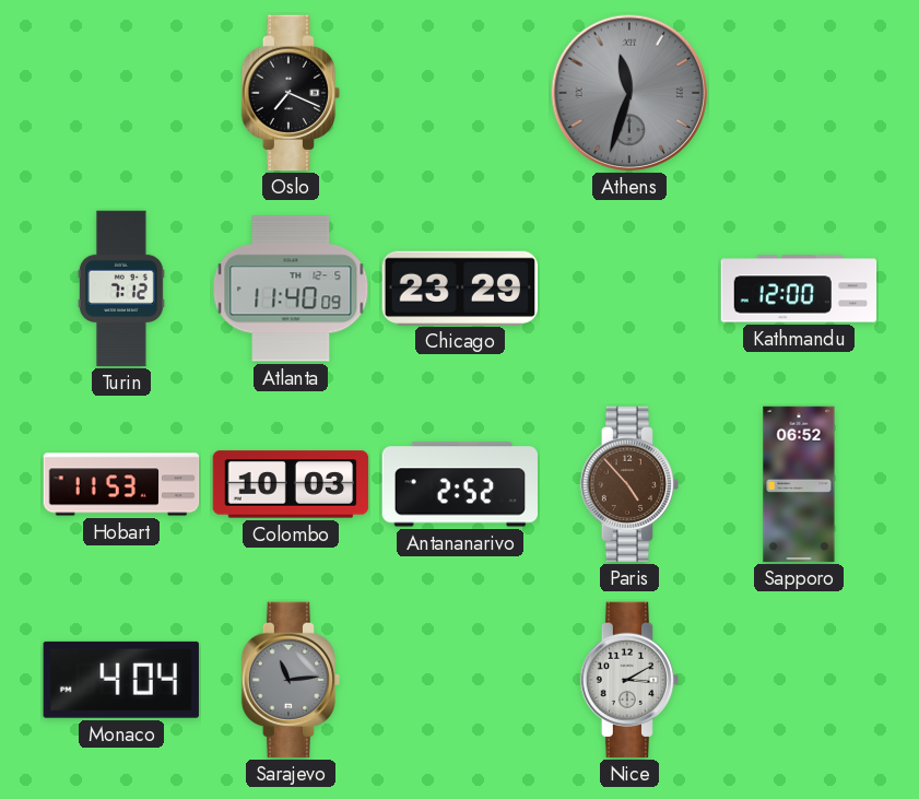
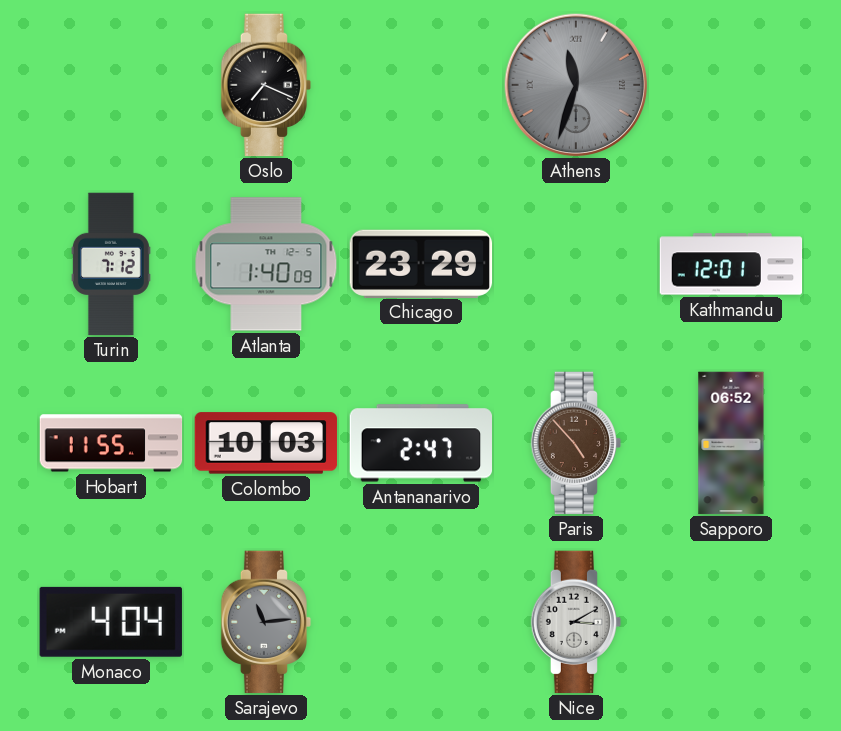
Atlanta: 11:40 -> 1:40
Kathmandu: 12:00 -> 12:01
Hobart: 11:53 -> 11:55
Antananarivo: 2:52 -> 2:47
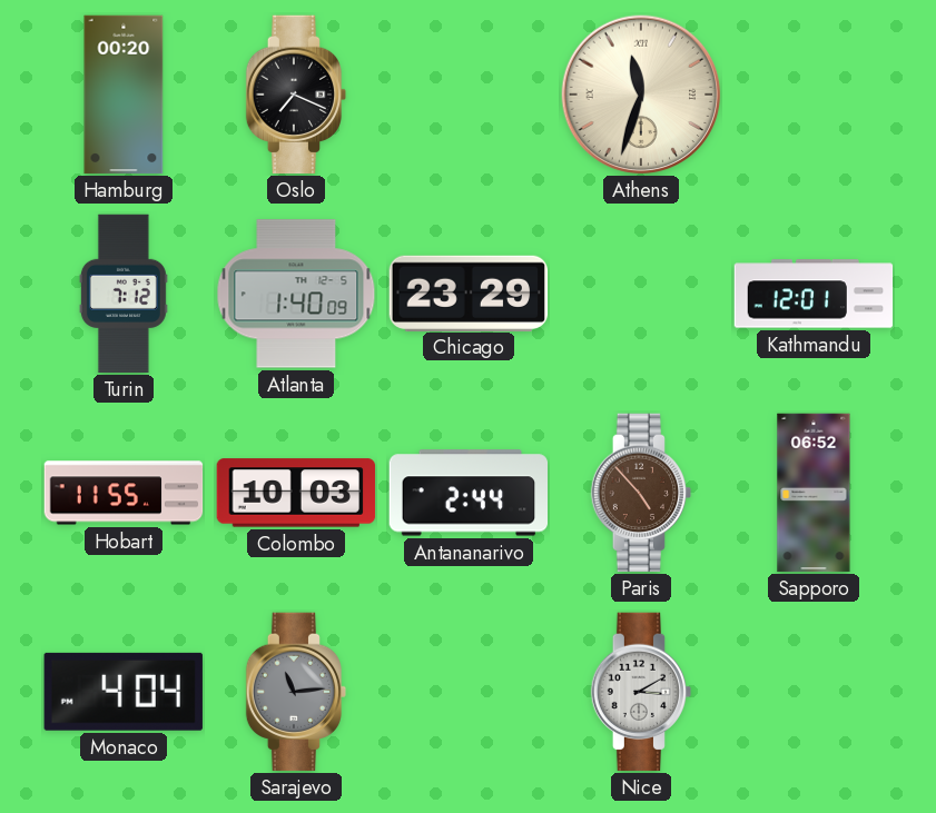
Hamburg: none -> 00:20
Athens dial: grey -> cream
Antananarivo: 2:47 -> 2:44
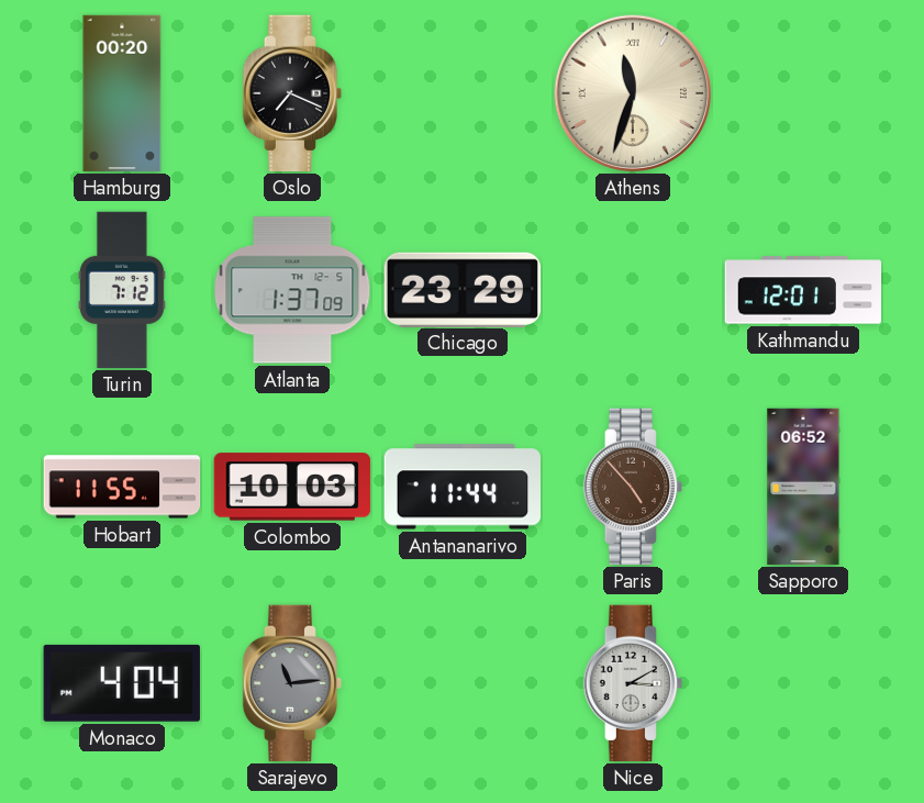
Atlanta: 1:40 -> 1:37
Antananarivo: 2:44 -> 11:44
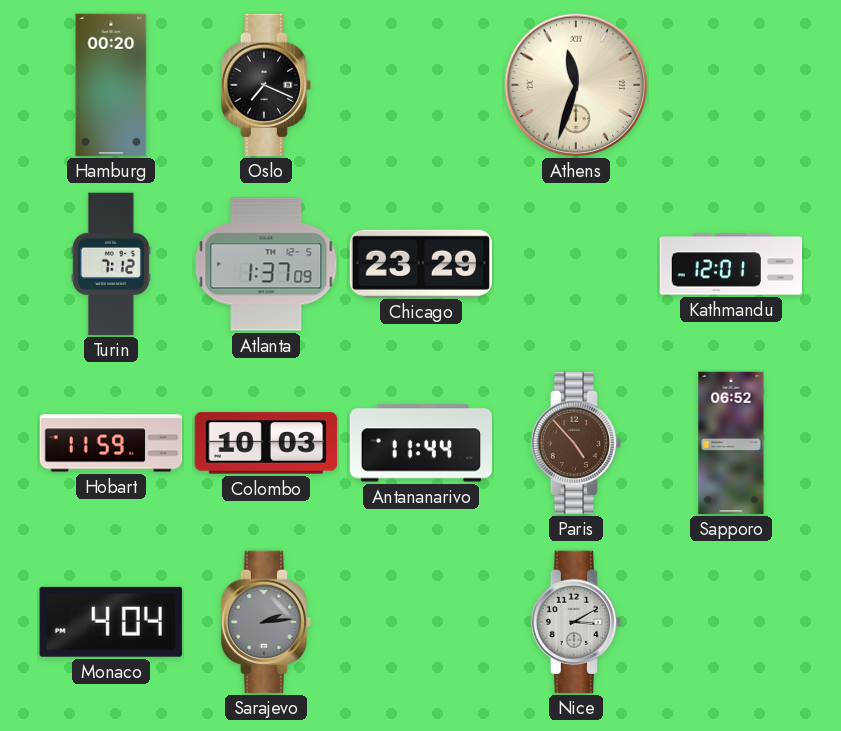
Hobart: 11:55 -> 11:59
Sarajevo: 11:14 -> 2:14
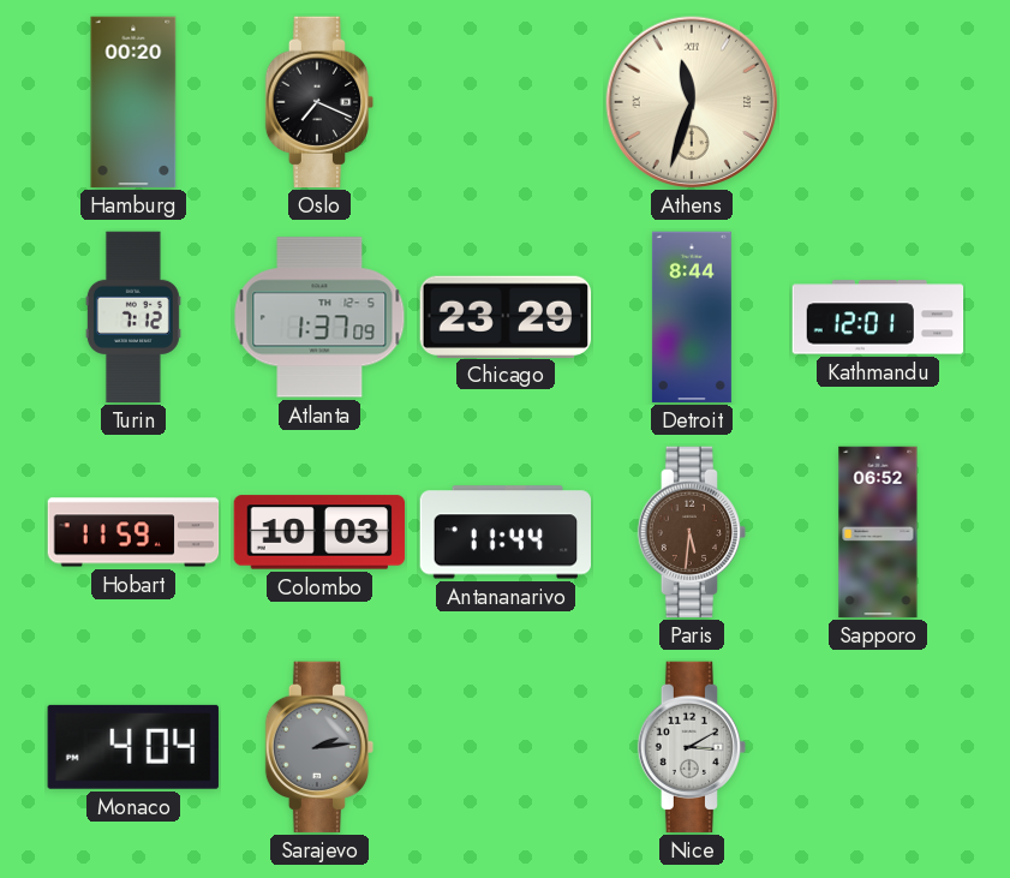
Detroit: none -> 8:44
Paris: 4:53 -> 5:31
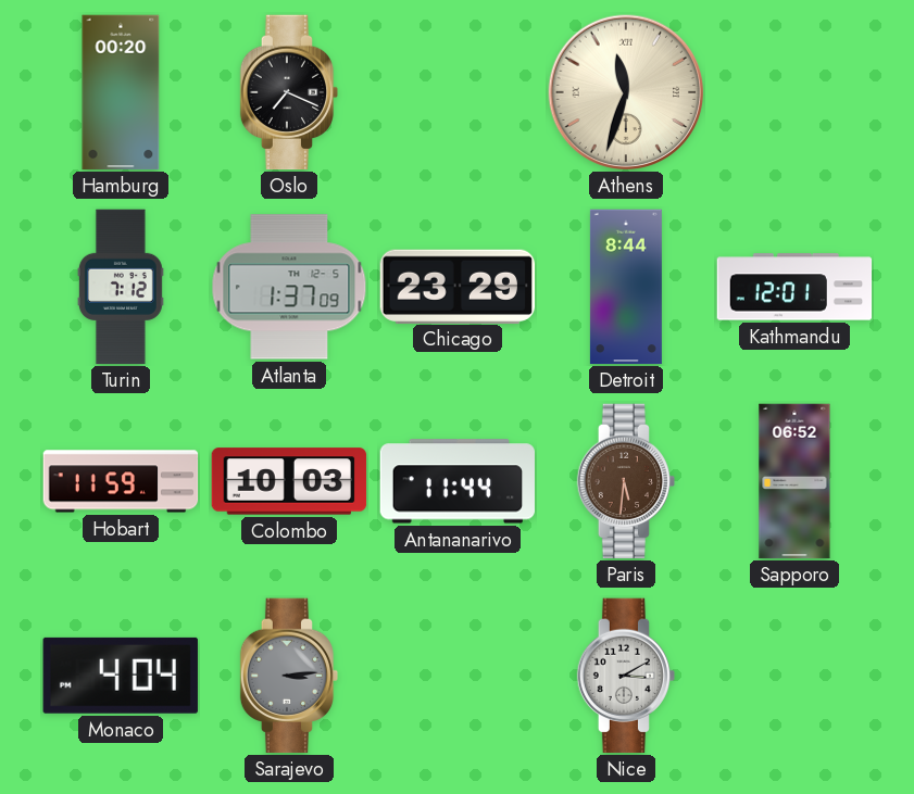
Sarajevo: 2:14 -> 3:14
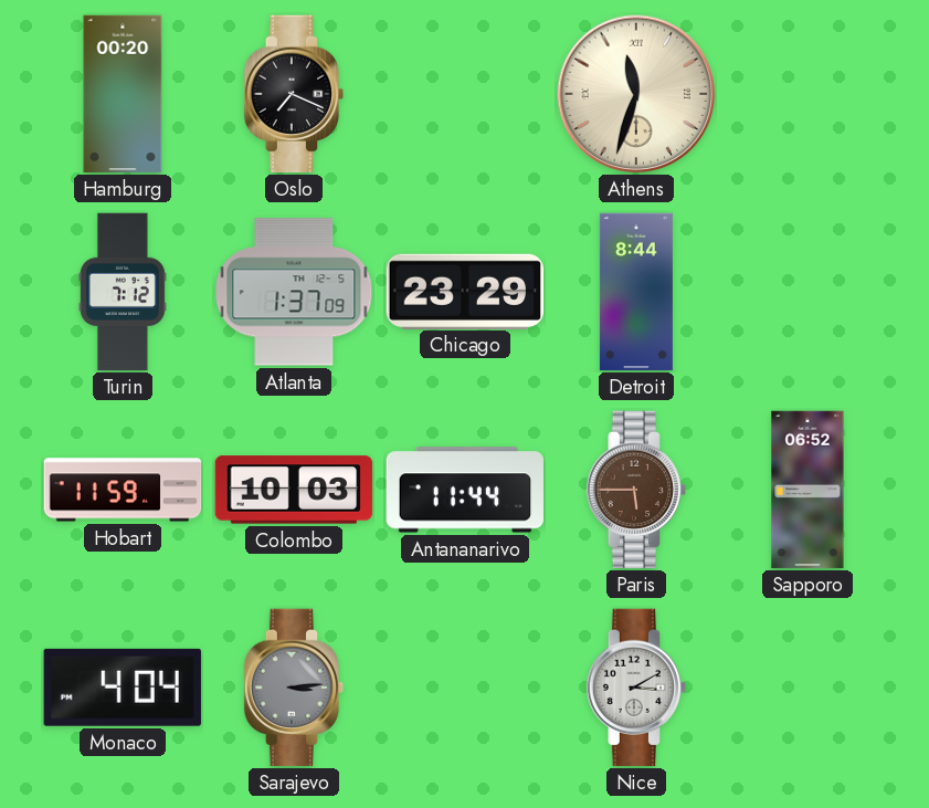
Kathmandu: 12:01 -> none
Paris: 5:31 -> 5:45
